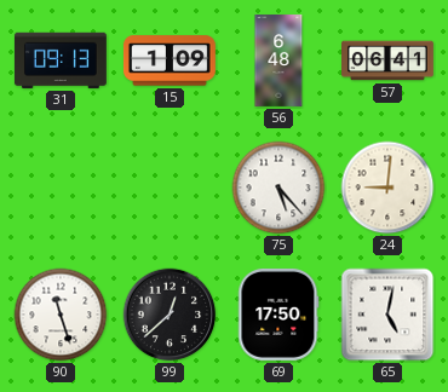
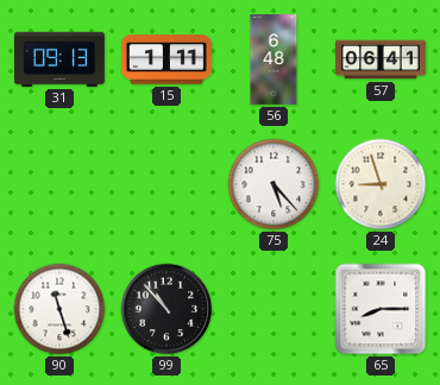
15: 1:09 -> 1:11
24: 9:01 -> 8:57
99: 12:38 -> 10:53
69: 17:50 -> none
65: 5:02 -> 8:15
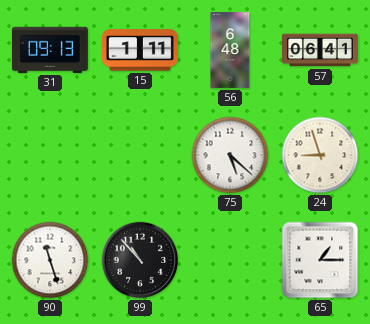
75: 5:23 -> 5:22
65: 8:15 -> 1:15
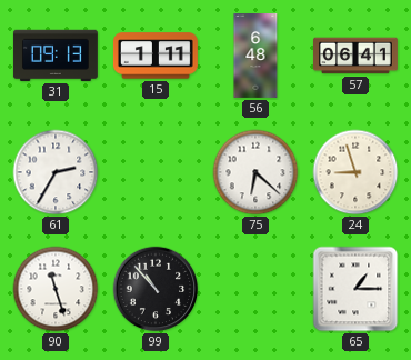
61: none -> 2:35
75: 5:22 -> 6:22
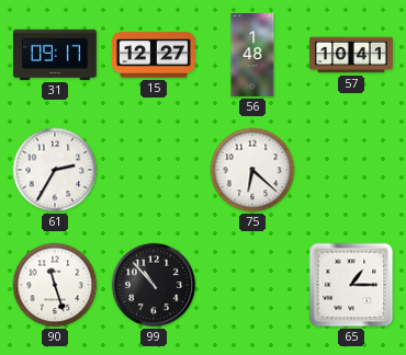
31: 09:13 -> 09:17
15: 1:11 -> 12:27
56: 6:48 -> 1:48
57: 06:41 -> 10:41
24: 8:57 -> none
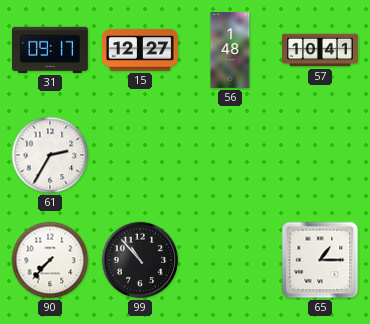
75: 6:22 -> none
90: 11:27 -> 7:37
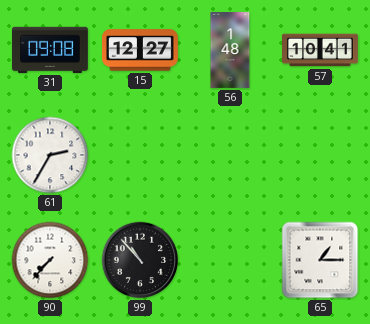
31: 09:17 -> 09:08
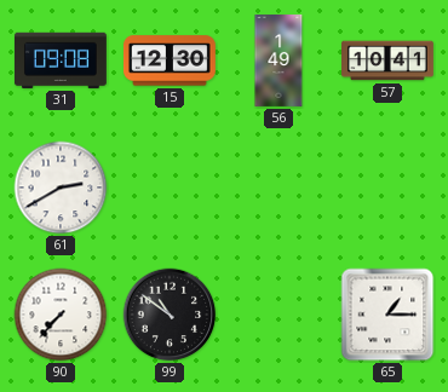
15: 12:27 -> 12:30
56: 1:48 -> 1:49
61: 2:35 -> 2:40
99: 10:53 -> 10:51
